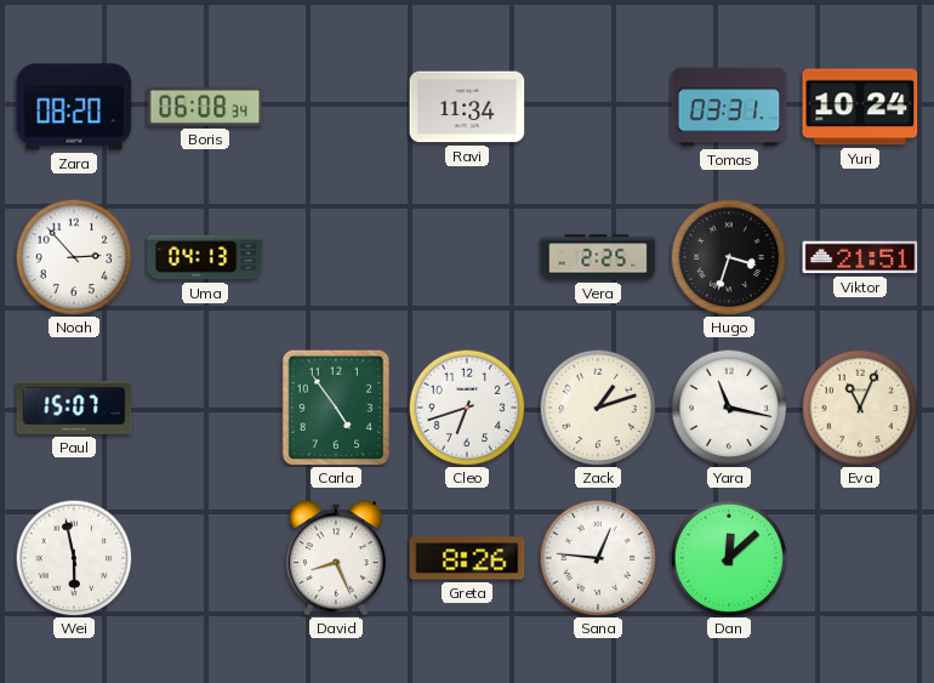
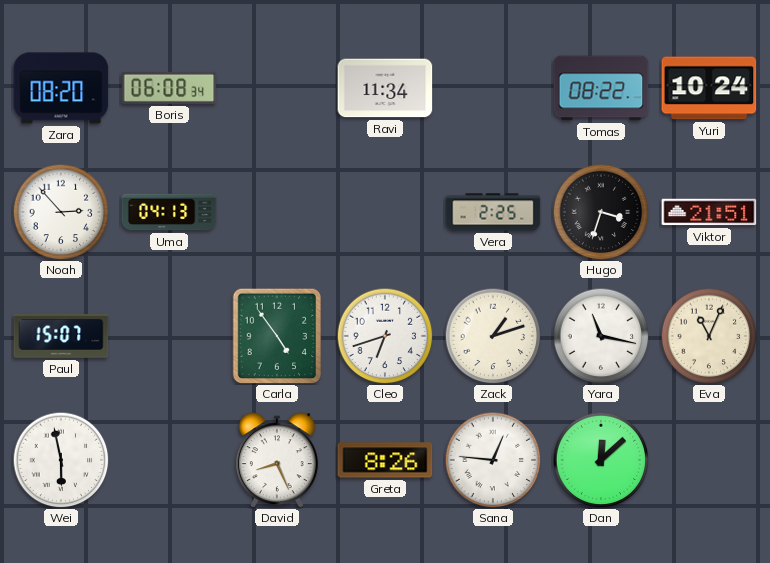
Tomas: 03:31 -> 08:22
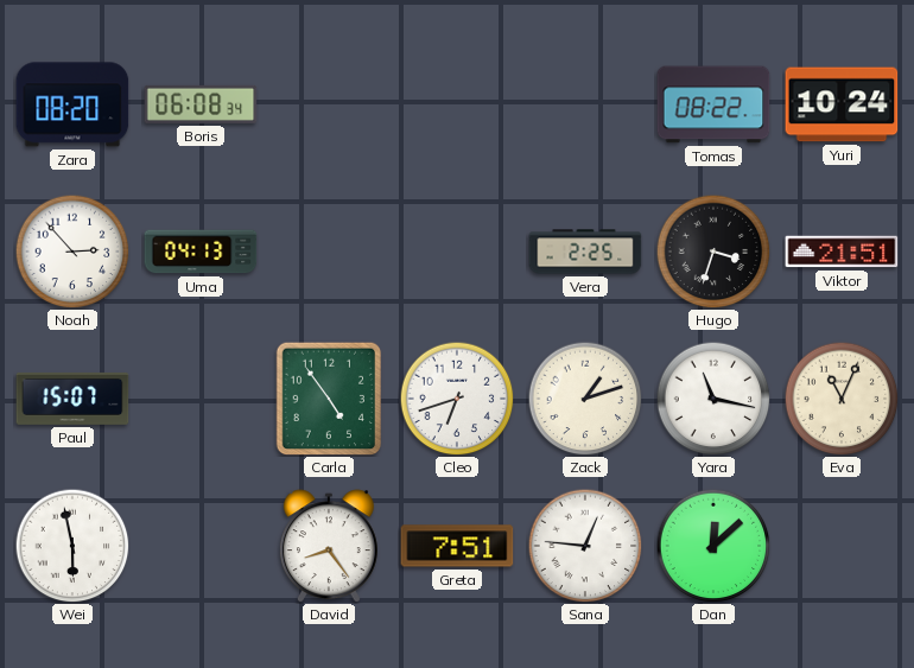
Ravi: 11:34 -> none
David: 8:26 -> 8:24
Greta: 8:26 -> 7:51
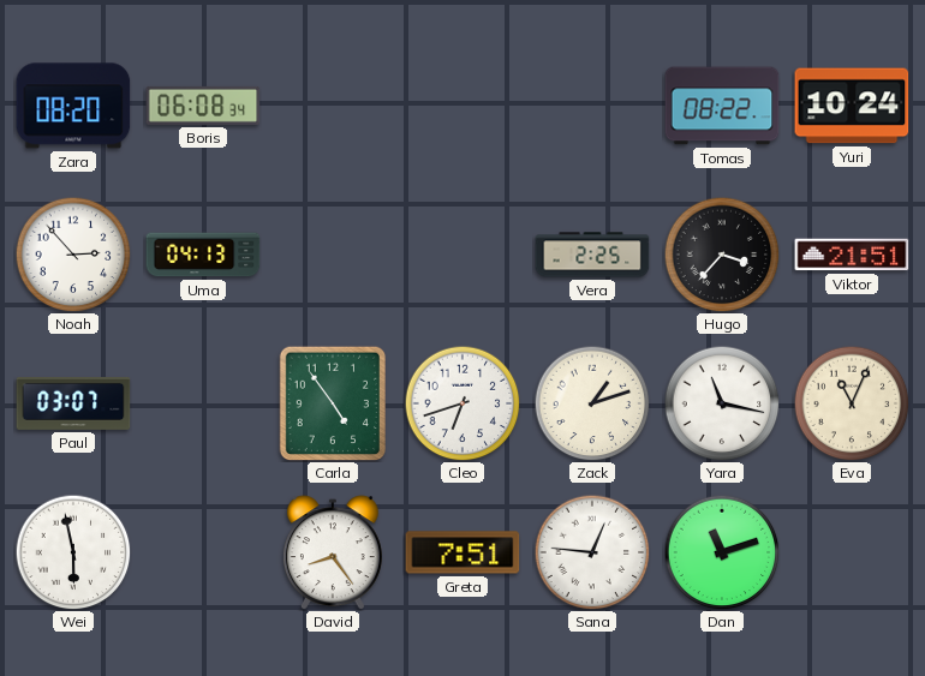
Hugo: 3:33 -> 3:37
Paul: 15:07 -> 03:07
Dan: 12:08 -> 11:12
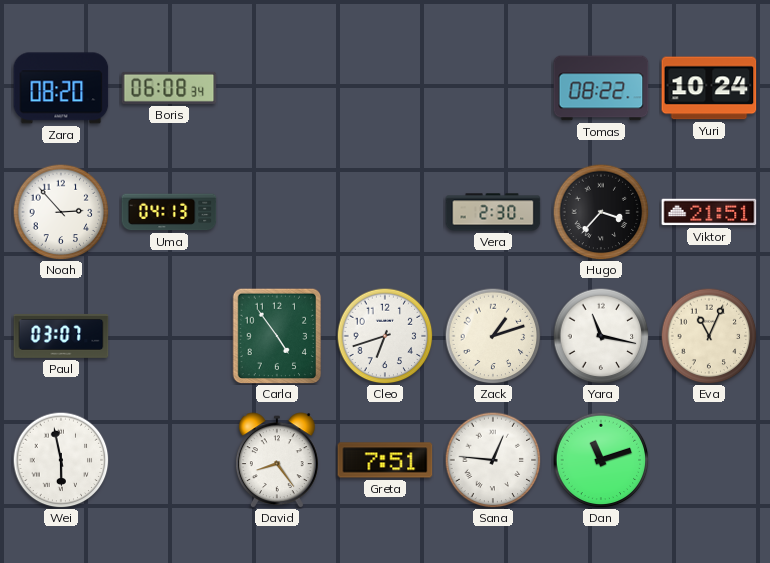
Vera: 2:25 -> 2:30
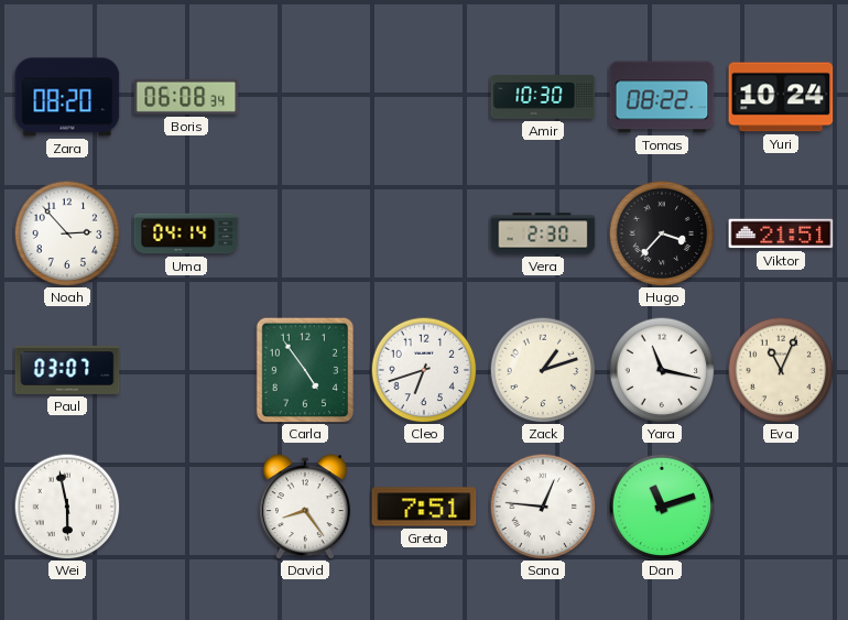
Amir: none -> 10:30
Uma: 04:13 -> 04:14
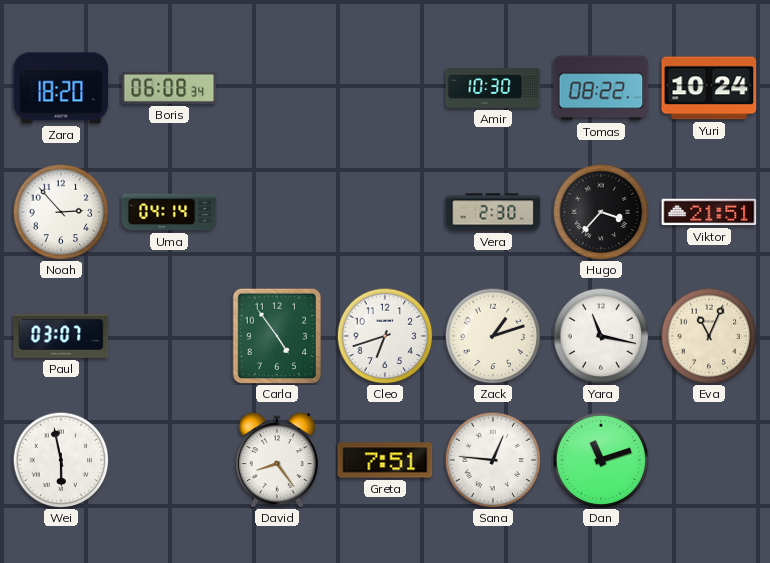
Zara: 08:20 -> 18:20
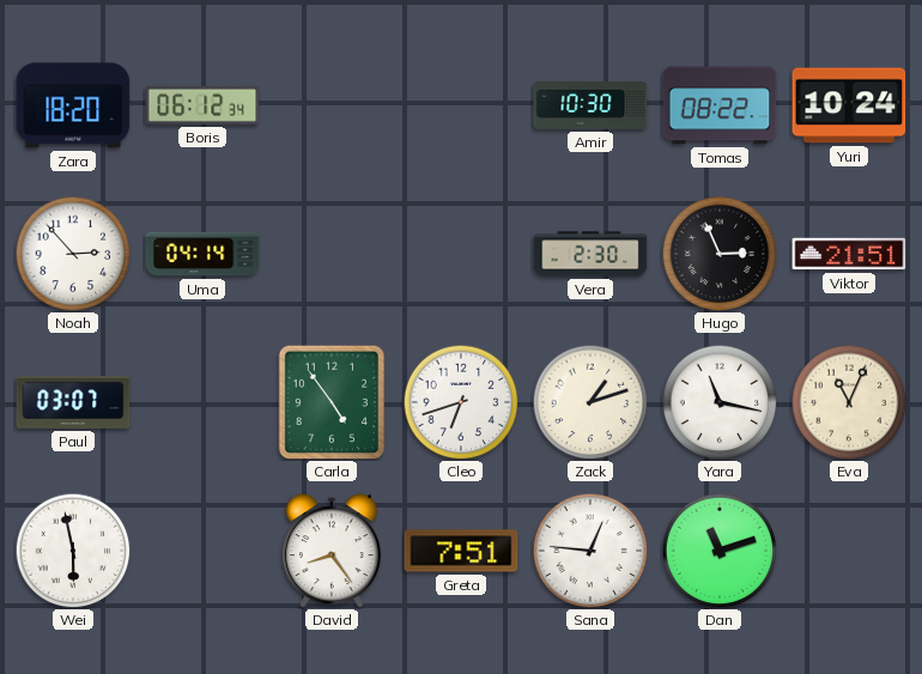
Boris: 06:08 -> 06:12
Hugo: 3:37 -> 2:56
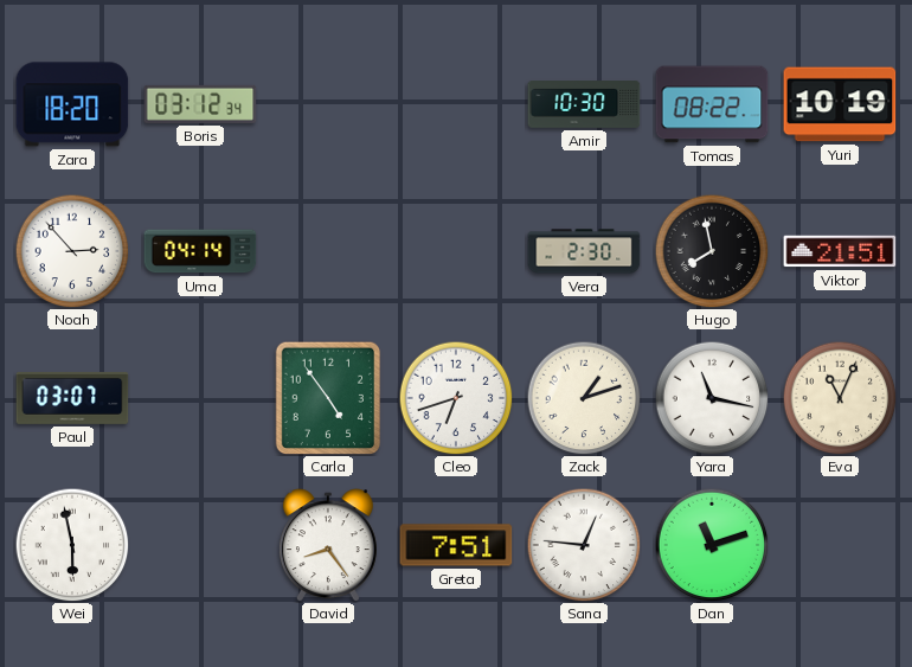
Boris: 06:12 -> 03:12
Yuri: 10:24 -> 10:19
Hugo: 2:56 -> 7:58
